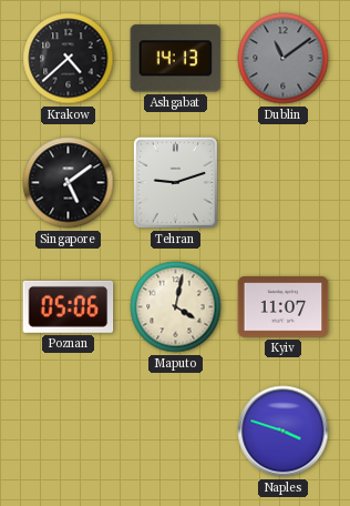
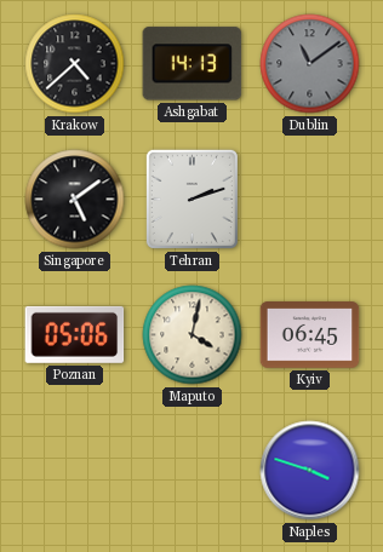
Tehran: 9:12 -> 2:12
Kyiv: 11:07 -> 06:45
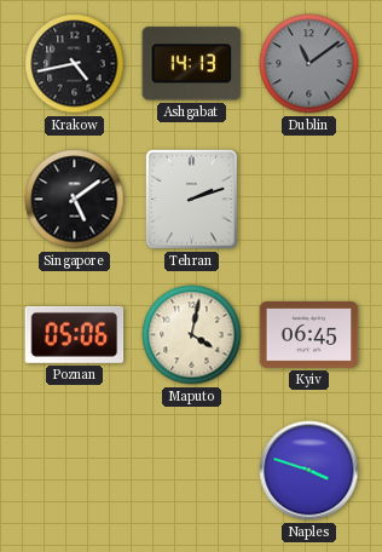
Krakow: 4:38 -> 4:43
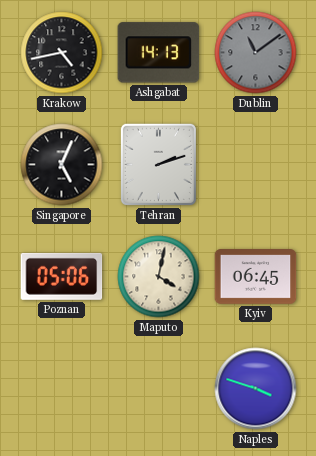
Singapore: 5:09 -> 5:04
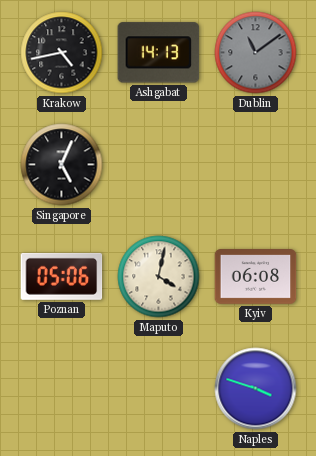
Tehran: 2:12 -> none
Kyiv: 06:45 -> 06:08
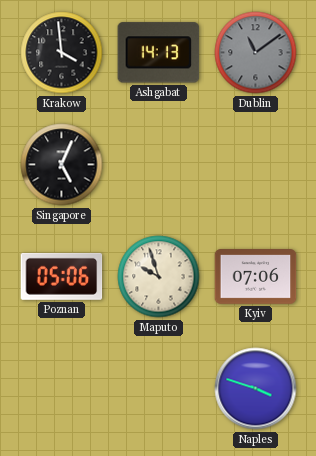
Krakow: 4:43 -> 3:59
Maputo: 4:02 -> 9:57
Kyiv: 06:08 -> 07:06
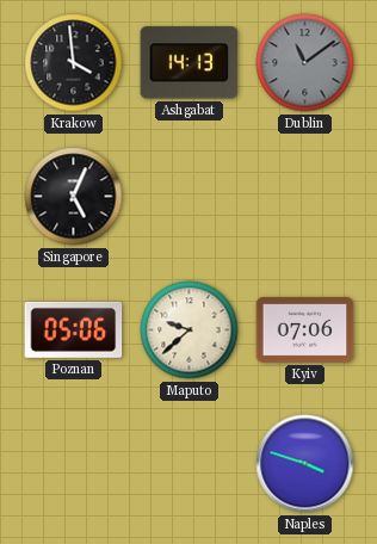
Maputo: 9:57 -> 9:38
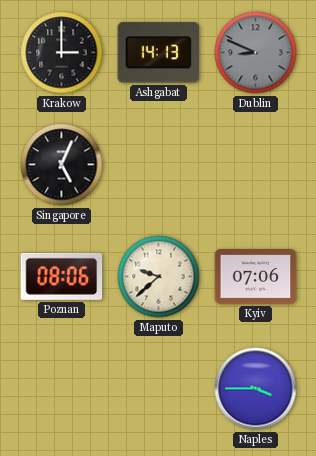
Krakow: 3:59 -> 3:00
Dublin: 11:09 -> 8:49
Poznan: 05:06 -> 08:06
Naples: 3:48 -> 3:45
